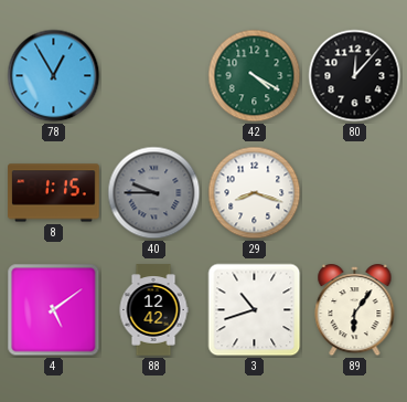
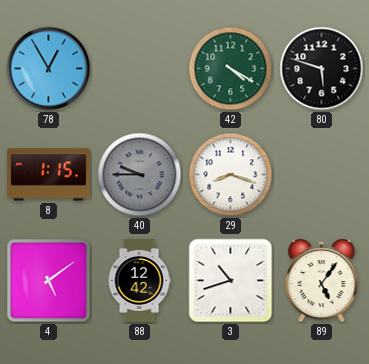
80: 12:07 -> 5:48
89: 6:06 -> 5:06
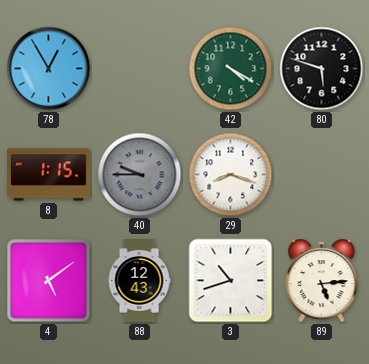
88: 12:42 -> 12:43
89: 5:06 -> 5:14
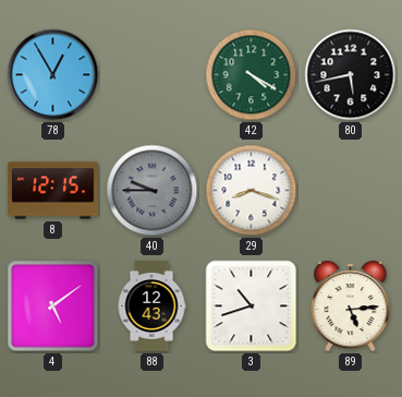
80: 5:48 -> 5:43
8: 1:15 -> 12:15
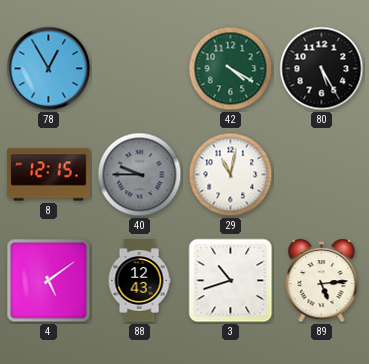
80: 5:43 -> 5:25
29: 8:18 -> 11:02
